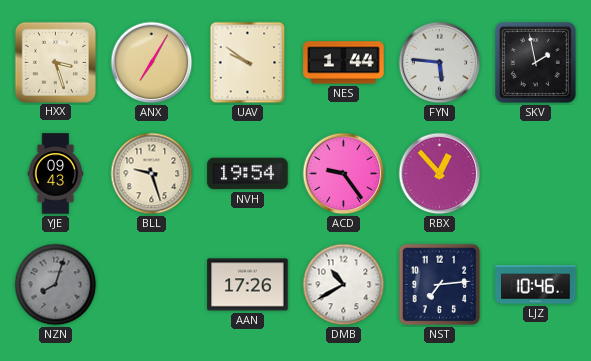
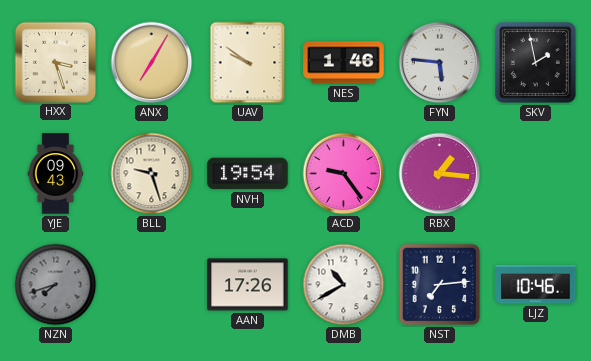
NES: 1:44 -> 1:46
RBX: 12:53 -> 1:16
NZN: 8:03 -> 7:42
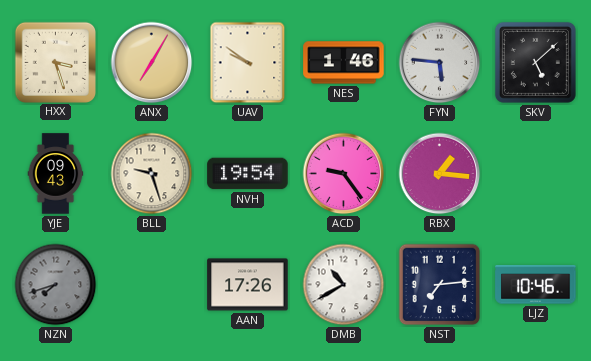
SKV: 1:58 -> 5:08
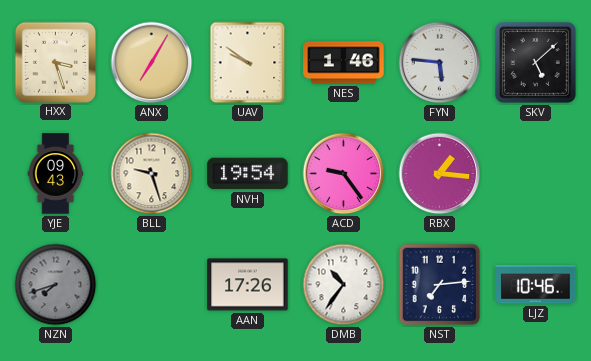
DMB: 10:40 -> 10:36
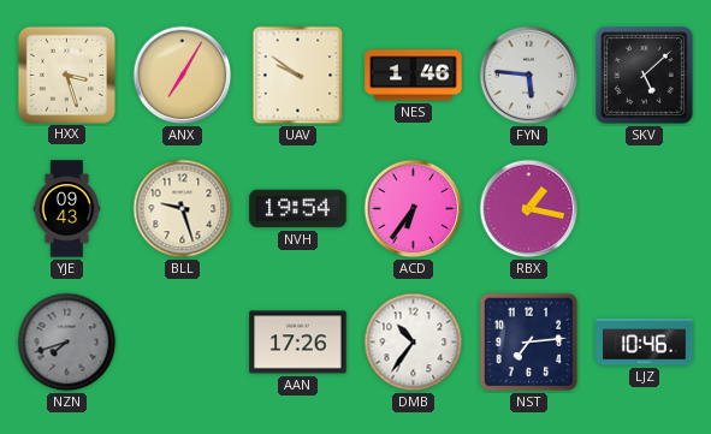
ACD: 9:24 -> 6:36
RBX: 1:16 -> 1:17
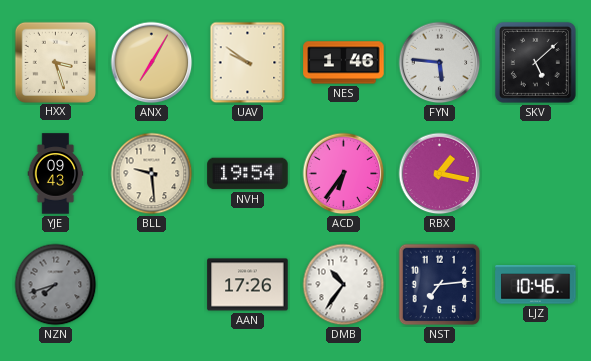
BLL: 9:27 -> 9:29
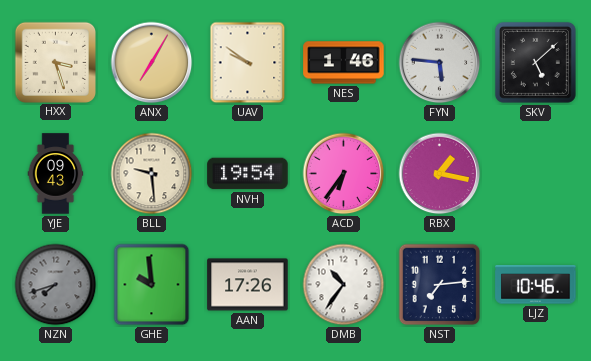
GHE: none -> 9:59
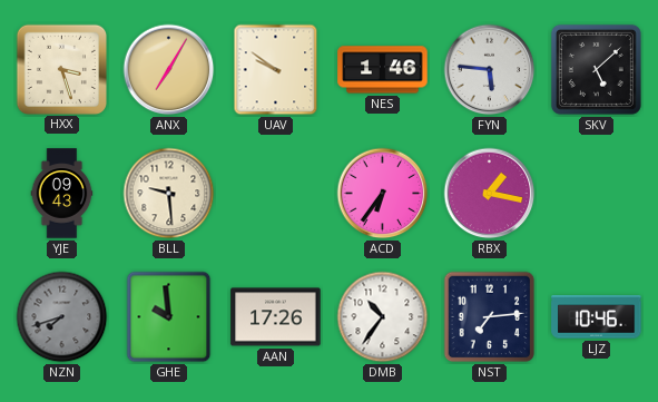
NVH: 19:54 -> none
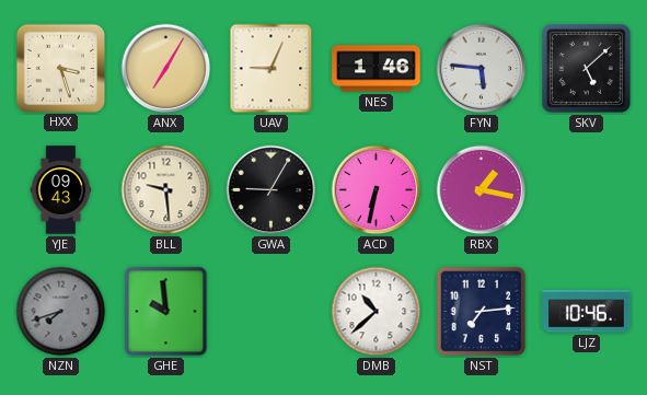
UAV: 9:51 -> 9:04
GWA: none -> 9:05
ACD: 6:36 -> 6:32
AAN: 17:26 -> none
DMB: 10:36 -> 10:38
